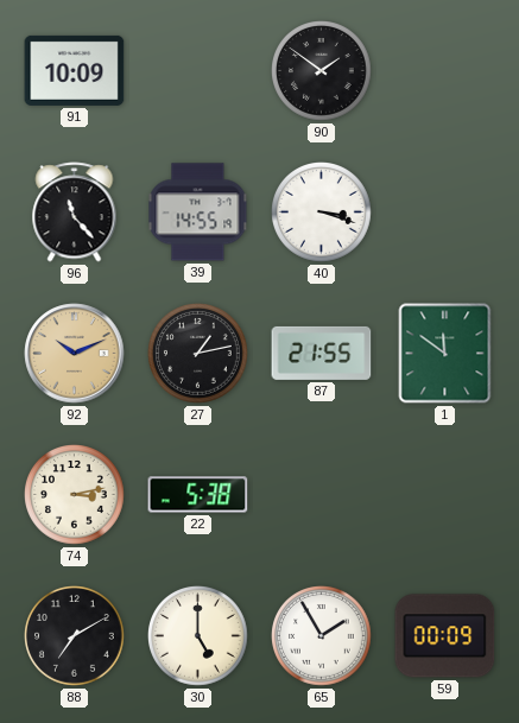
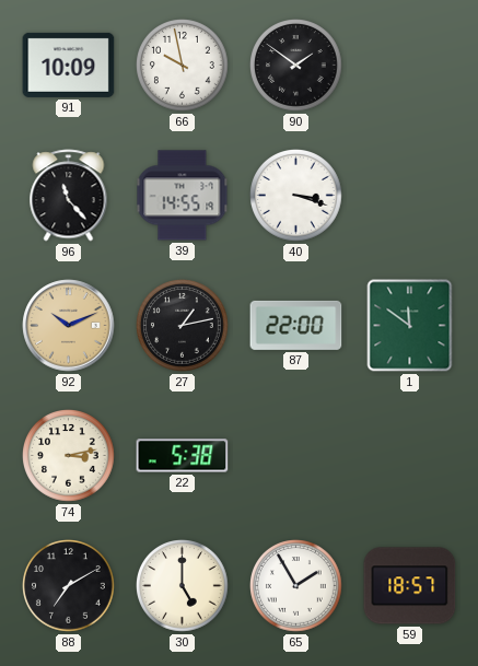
66: none -> 9:58
87: 21:55 -> 22:00
59: 00:09 -> 18:57
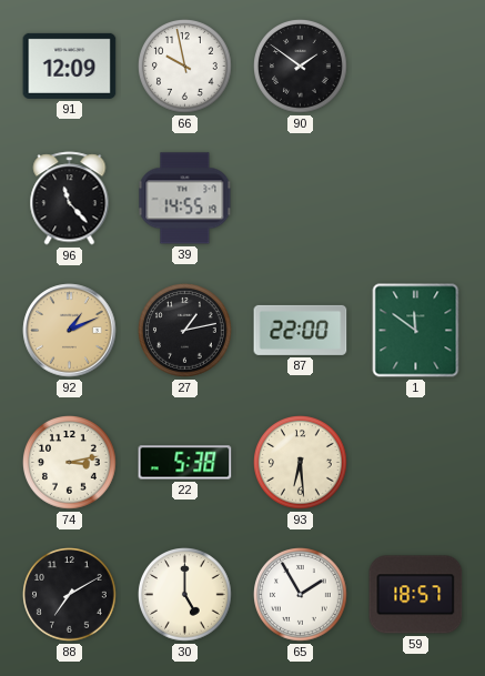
91: 10:09 -> 12:09
40: 3:18 -> none
92: 10:11 -> 1:11
93: none -> 6:29
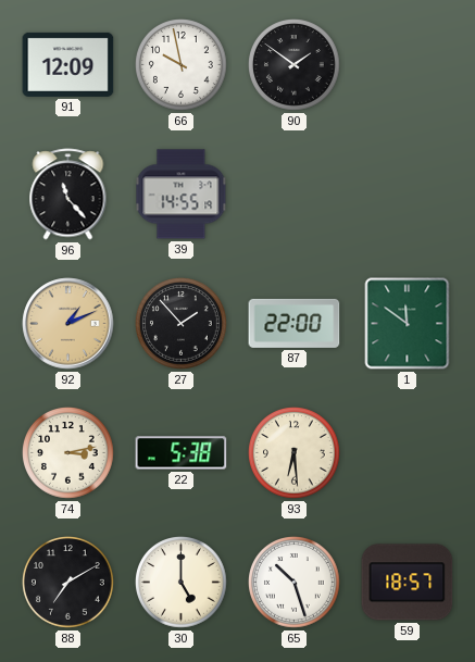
27: 1:13 -> 1:53
65: 1:55 -> 10:27
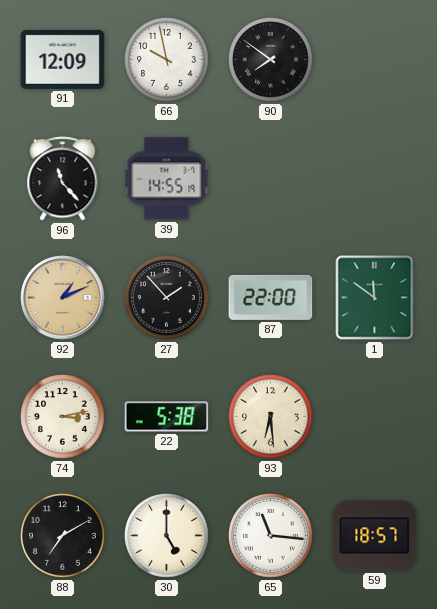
90: 1:51 -> 7:51
65: 10:27 -> 11:16
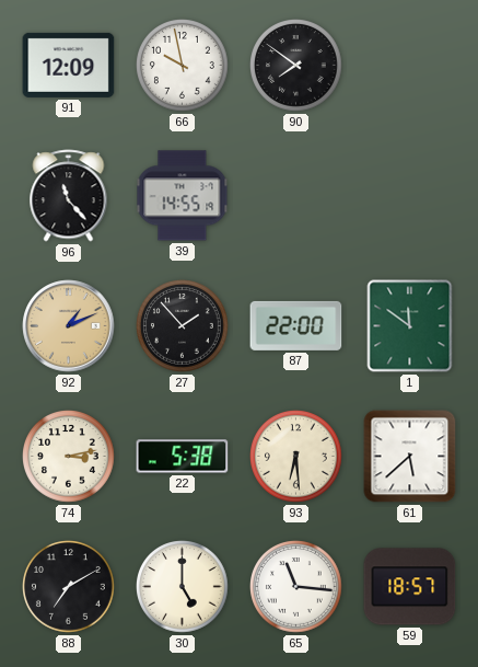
61: none -> 5:38
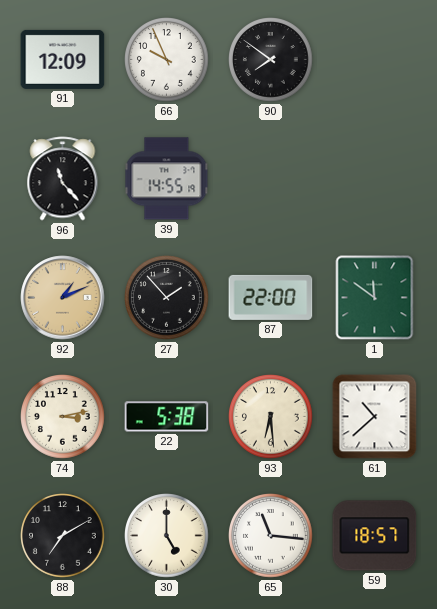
66: 9:58 -> 9:56
61: 5:38 -> 10:38
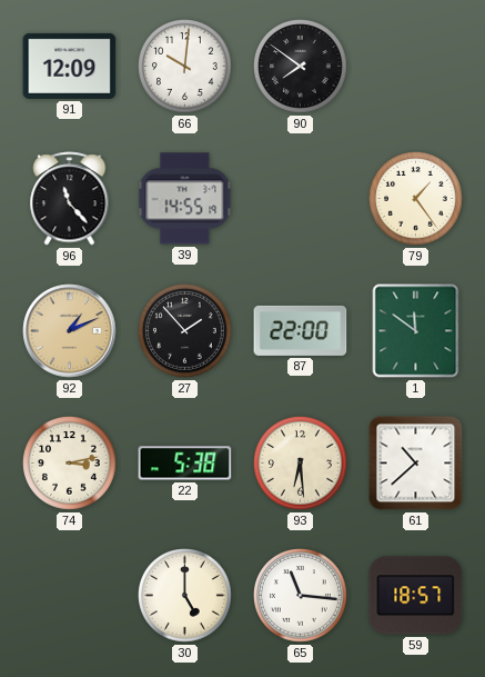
66: 9:56 -> 10:01
79: none -> 1:24
88: 7:10 -> none
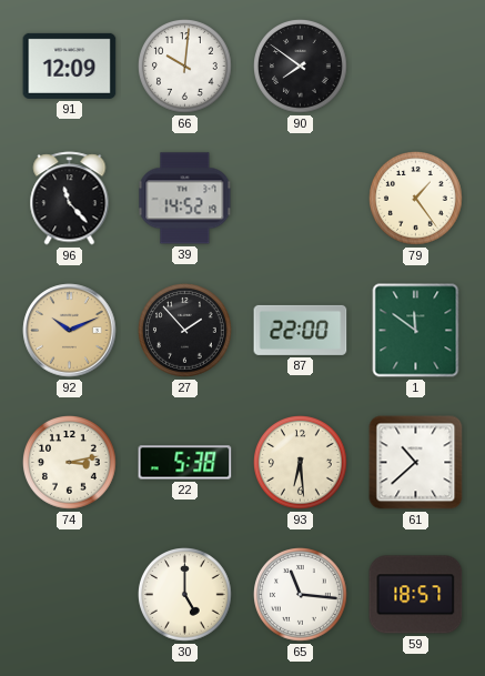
39: 14:55 -> 14:52
92: 1:11 -> 10:11
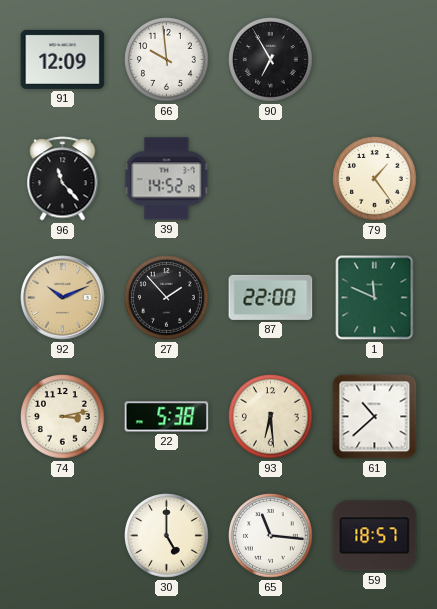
66: 10:01 -> 9:59
90: 7:51 -> 6:55
1: 11:51 -> 11:49
